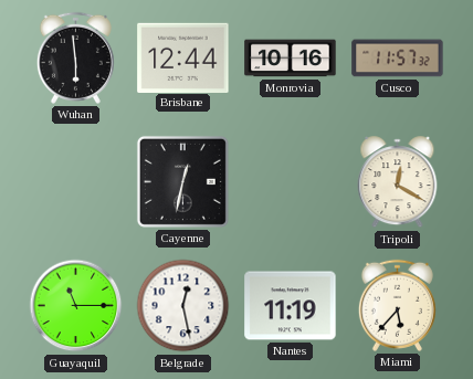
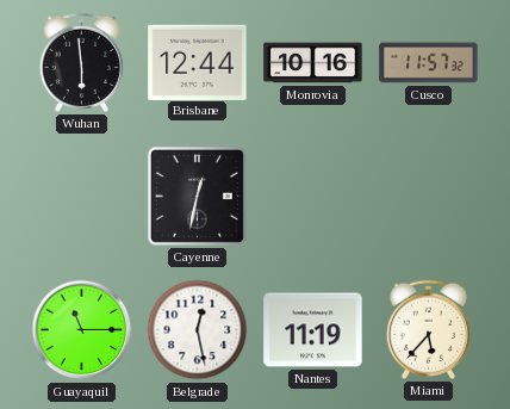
Tripoli: 12:20 -> none
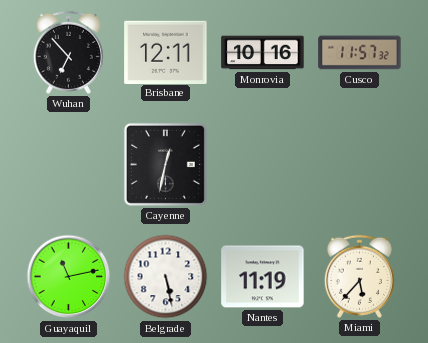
Wuhan: 5:59 -> 6:53
Brisbane: 12:44 -> 12:11
Guayaquil: 11:15 -> 11:13
Belgrade: 12:28 -> 5:28
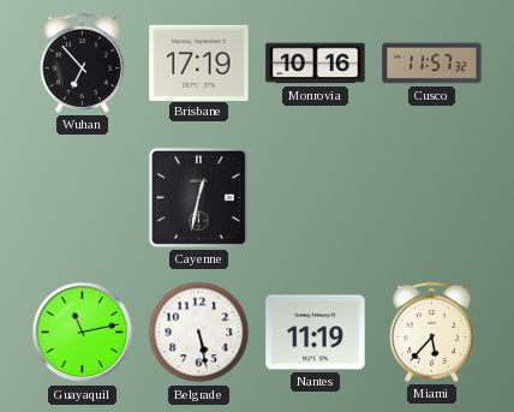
Brisbane: 12:11 -> 17:19
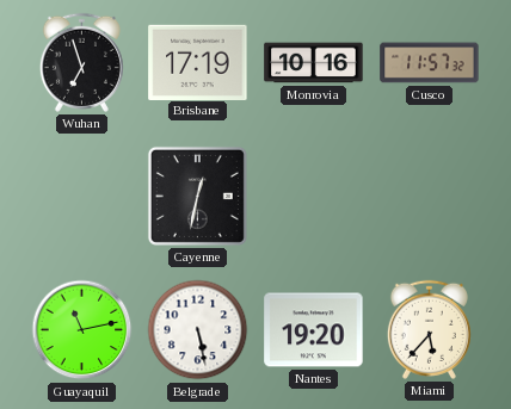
Wuhan: 6:53 -> 6:57
Nantes: 11:19 -> 19:20
